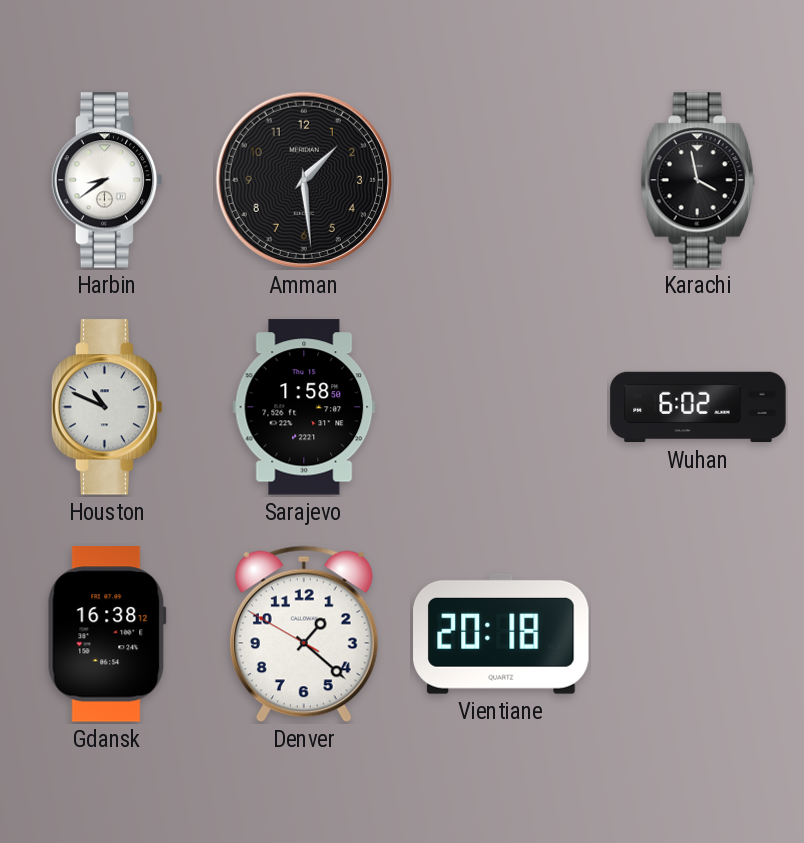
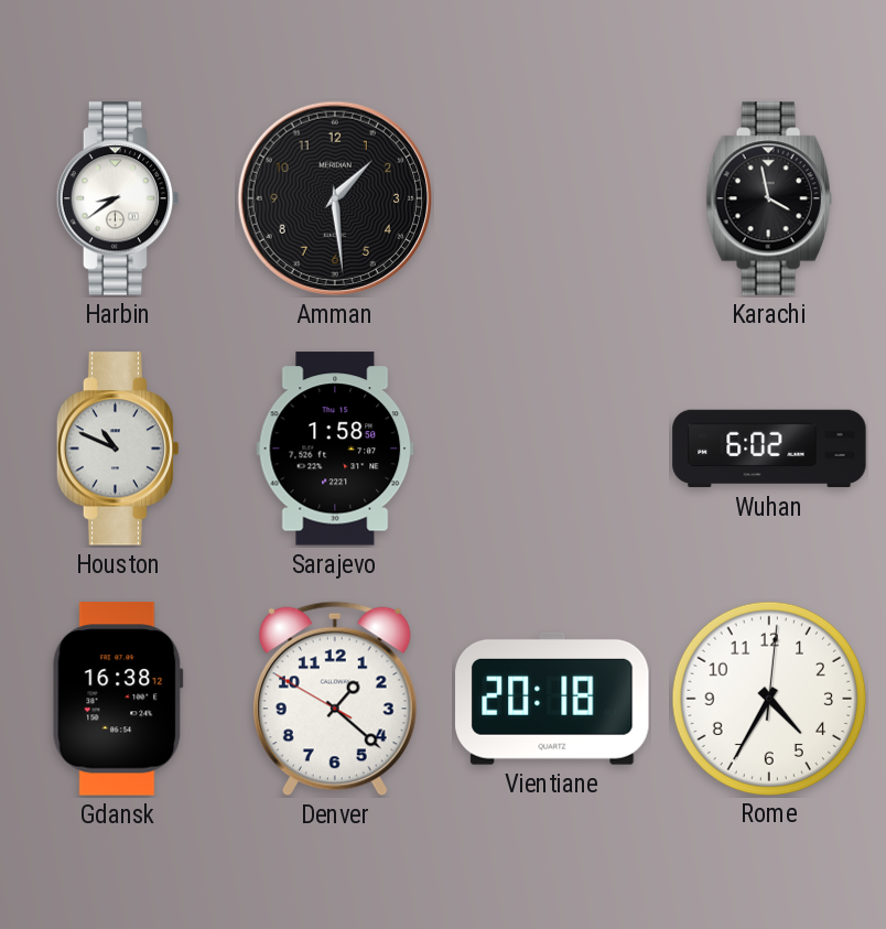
Rome: none -> 4:35
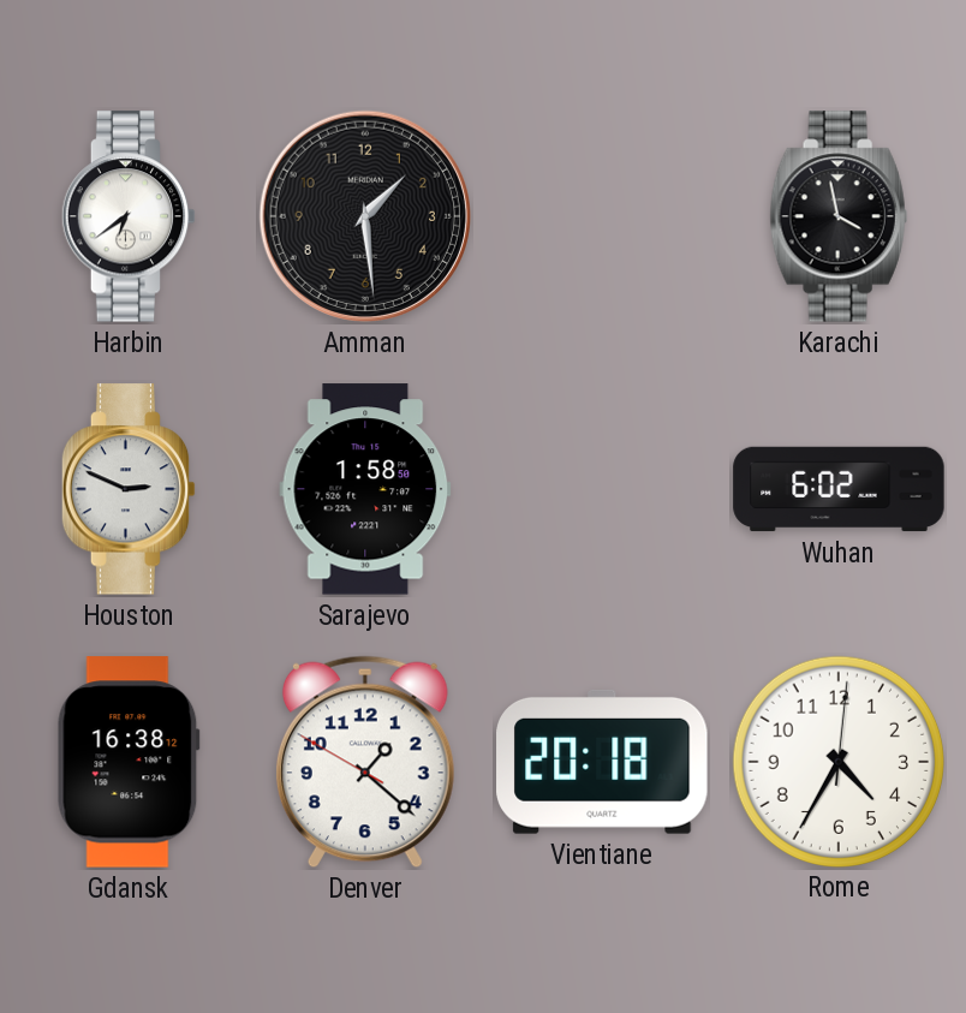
Harbin: 8:39 -> 6:39
Houston: 10:49 -> 2:49
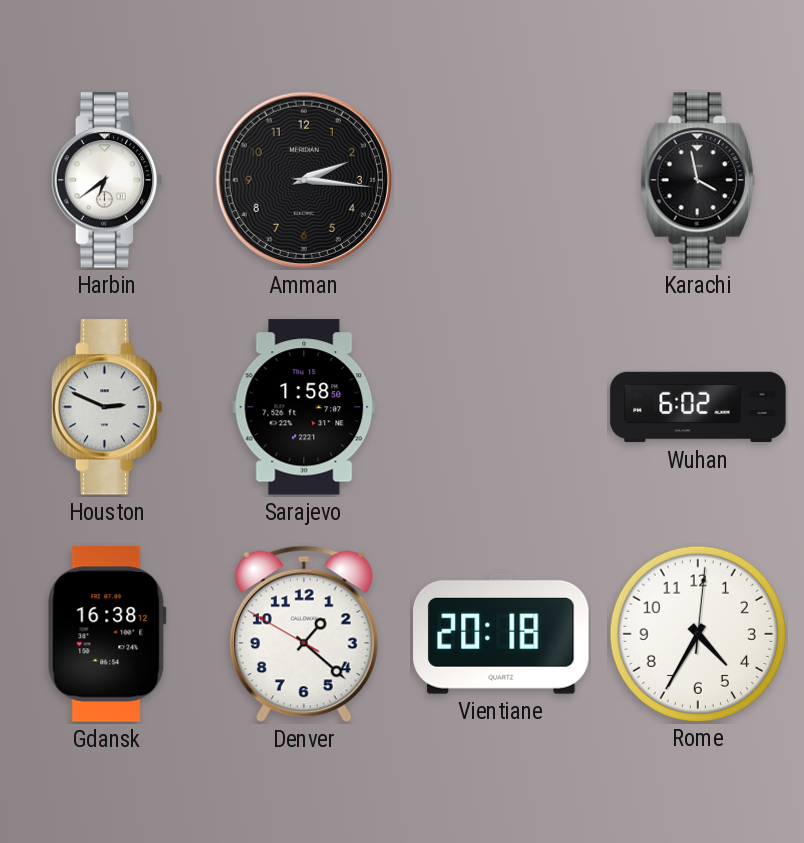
Amman: 1:29 -> 2:16
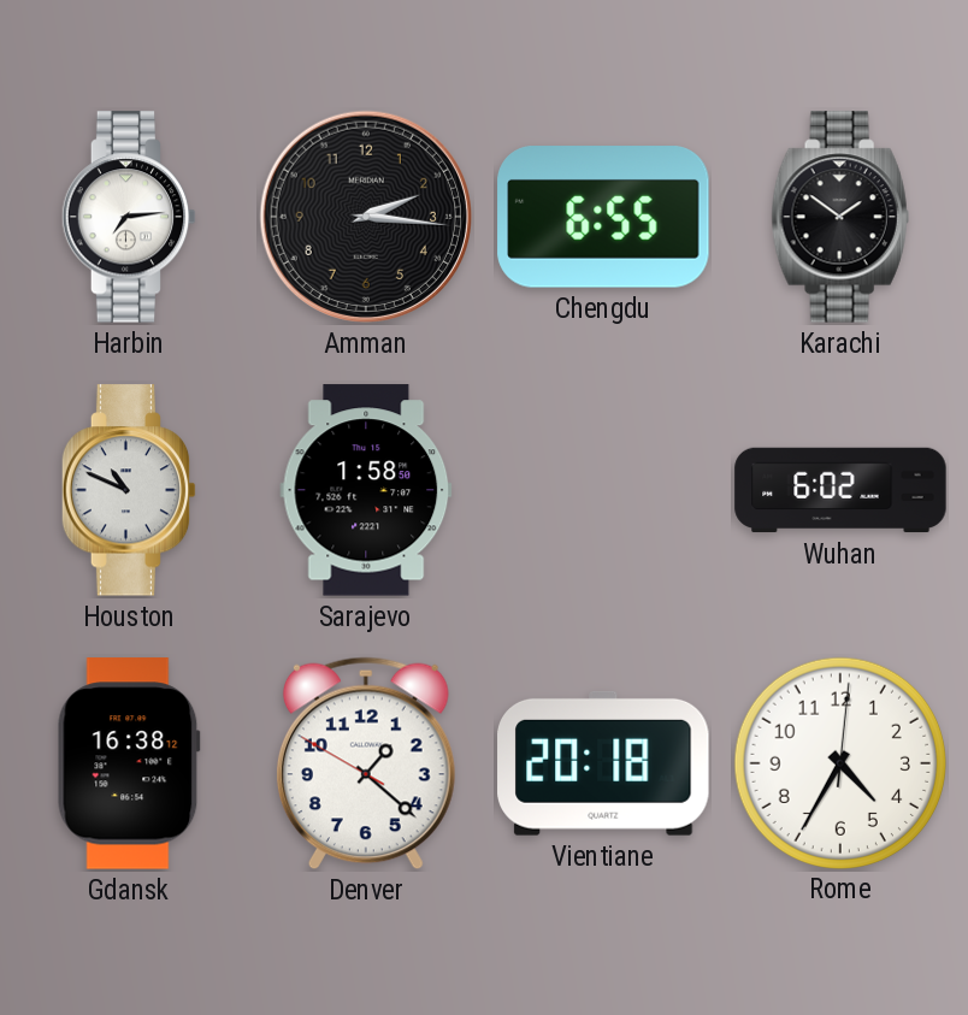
Harbin: 6:39 -> 7:14
Chengdu: none -> 6:55
Karachi: 3:58 -> 1:51
Houston: 2:49 -> 10:49
